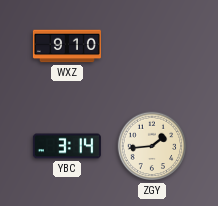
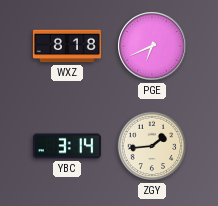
WXZ: 9:10 -> 8:18
PGE: none -> 6:41
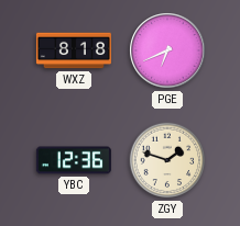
YBC: 3:14 -> 12:36
ZGY: 1:44 -> 1:48
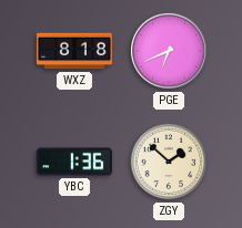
YBC: 12:36 -> 1:36
ZGY: 1:48 -> 1:52
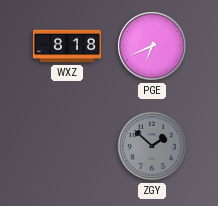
YBC: 1:36 -> none
ZGY dial: cream -> grey
